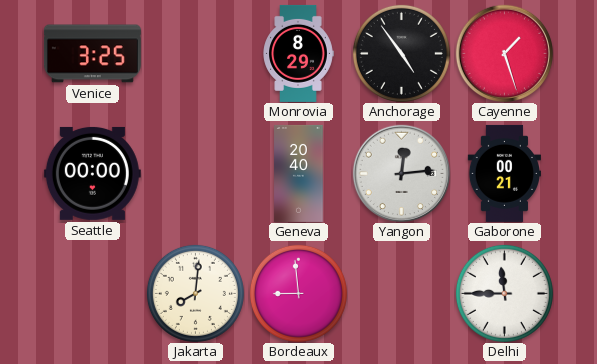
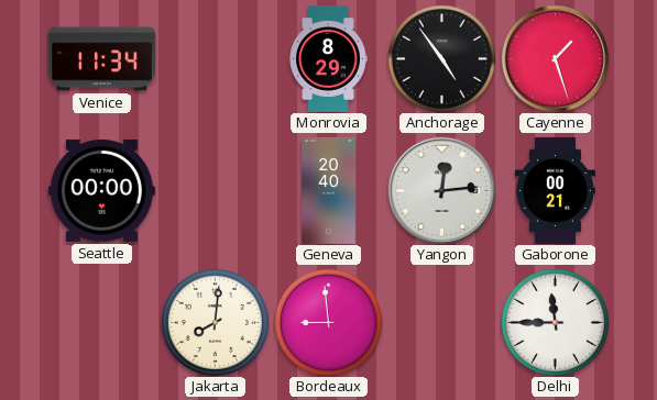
Venice: 3:25 -> 11:34
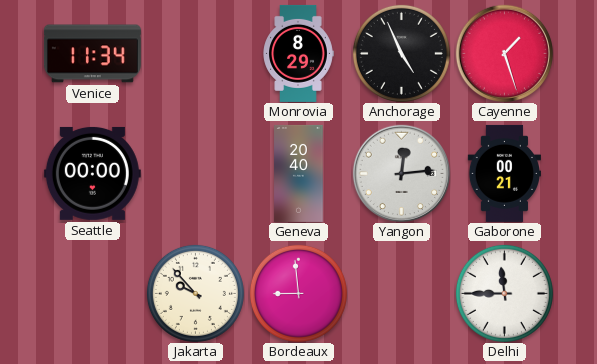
Anchorage: 4:54 -> 4:56
Jakarta: 8:01 -> 9:53
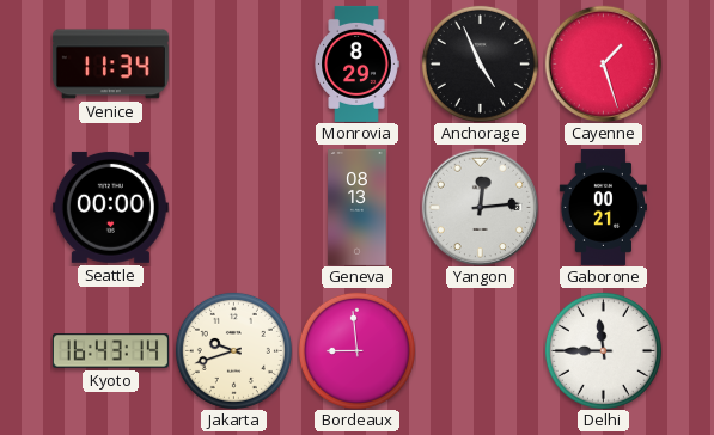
Geneva: 20:40 -> 08:13
Kyoto: none -> 16:43
Jakarta: 9:53 -> 9:42
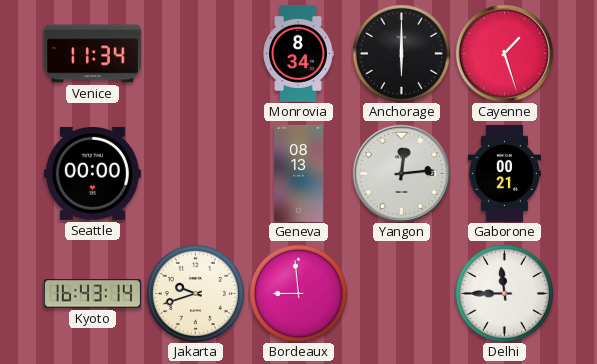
Monrovia: 8:29 -> 8:34
Anchorage: 4:56 -> 6:00
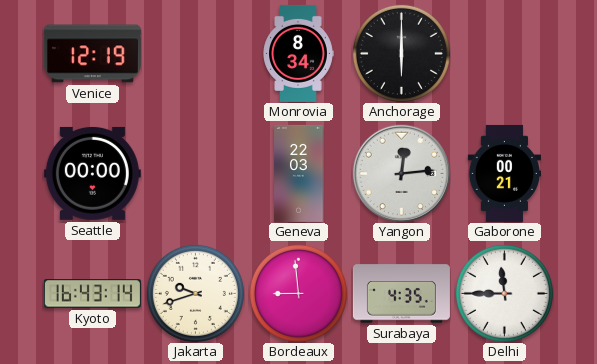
Venice: 11:34 -> 12:19
Cayenne: 1:27 -> none
Geneva: 08:13 -> 22:03
Surabaya: none -> 4:35
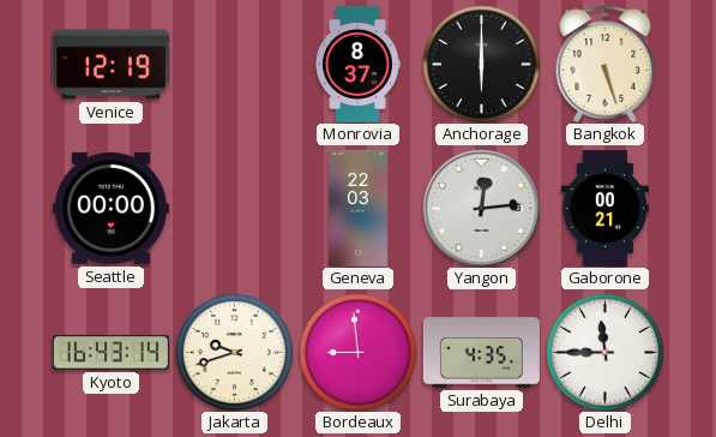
Monrovia: 8:34 -> 8:37
Bangkok: none -> 5:27
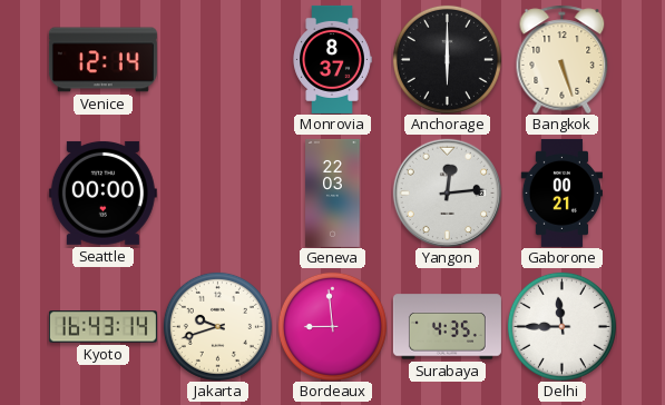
Venice: 12:19 -> 12:14
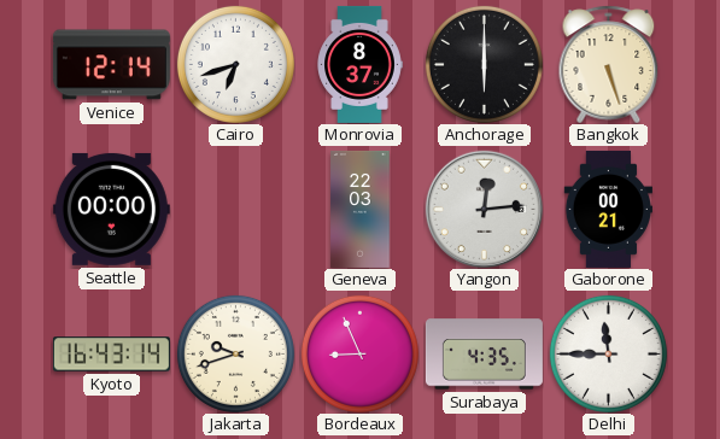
Cairo: none -> 6:42
Bordeaux: 8:59 -> 8:56
